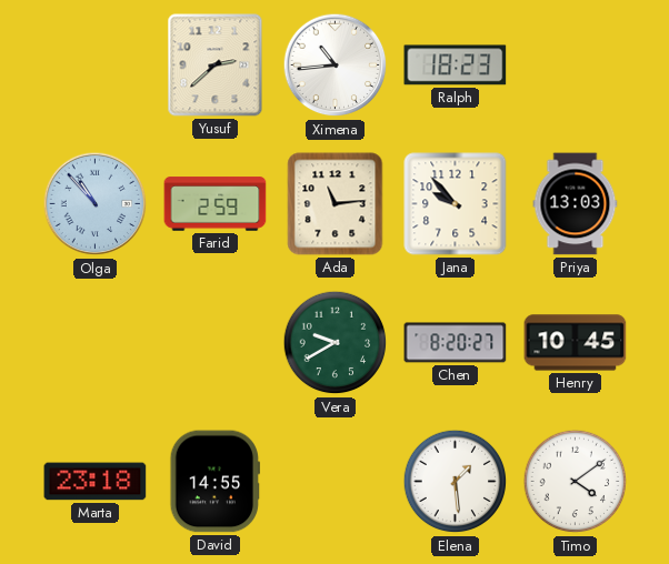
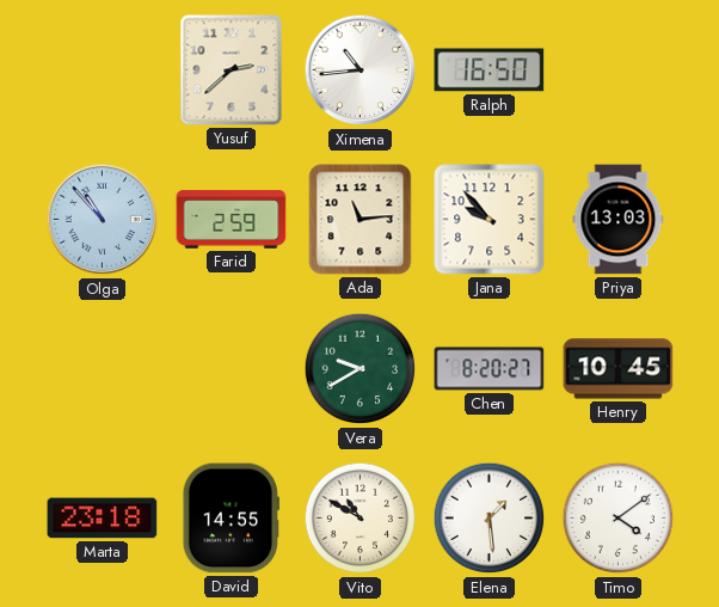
Ralph: 18:23 -> 16:50
Vito: none -> 10:50
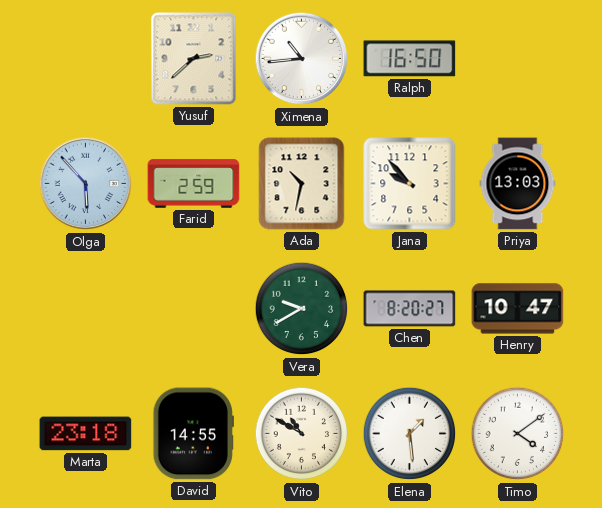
Olga: 10:53 -> 5:53
Ada: 11:14 -> 10:32
Henry: 10:45 -> 10:47
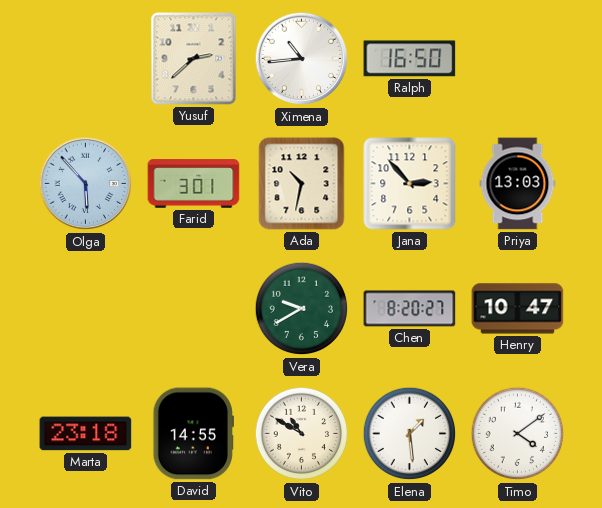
Farid: 2:59 -> 3:01
Jana: 9:53 -> 2:53
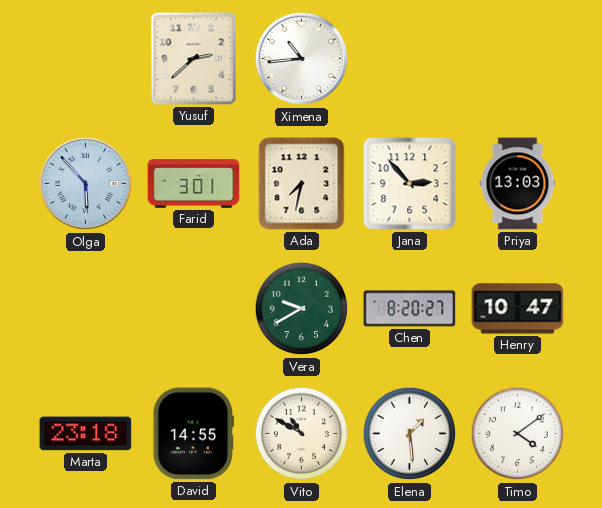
Ralph: 16:50 -> none
Ada: 10:32 -> 7:32
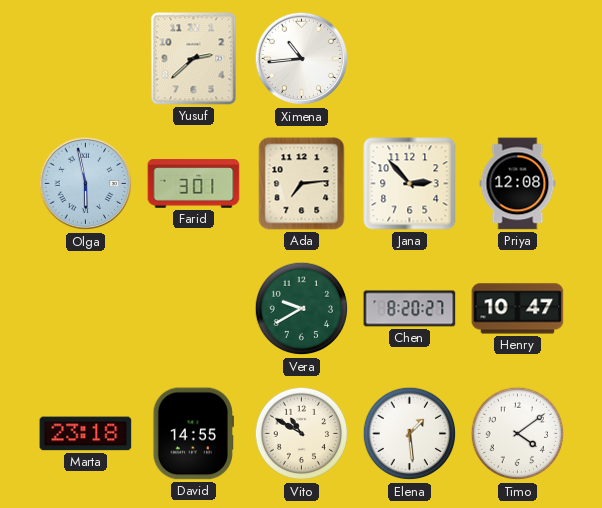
Olga: 5:53 -> 5:58
Ada: 7:32 -> 7:14
Priya: 13:03 -> 12:08
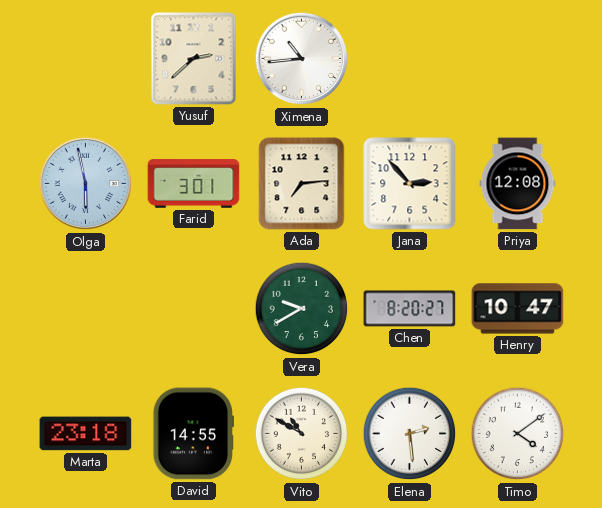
Elena: 1:29 -> 2:29
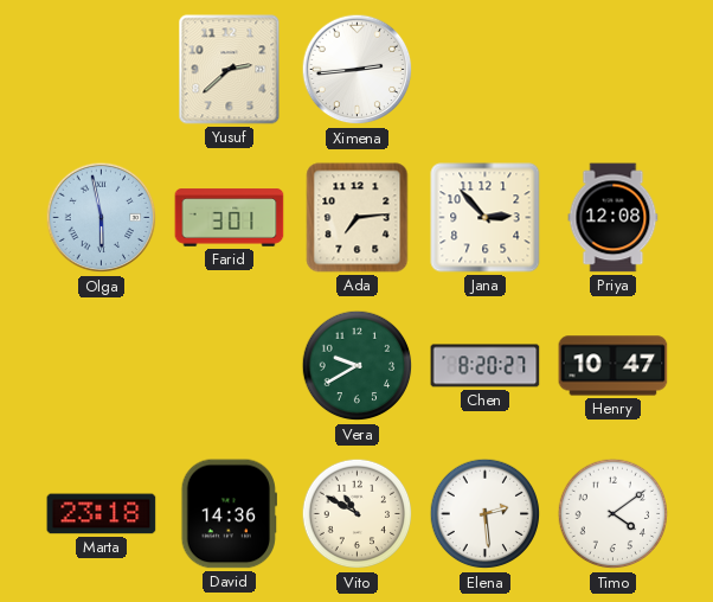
Ximena: 10:44 -> 2:44
David: 14:55 -> 14:36
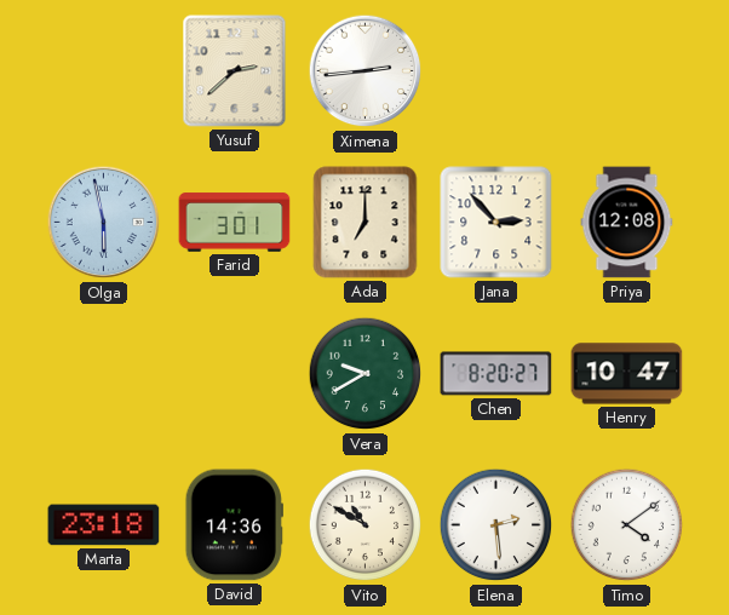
Ada: 7:14 -> 7:00
